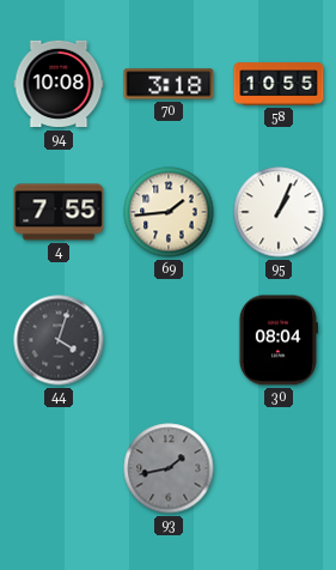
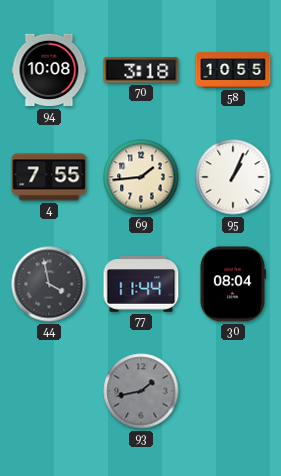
44: 4:03 -> 3:58
77: none -> 11:44
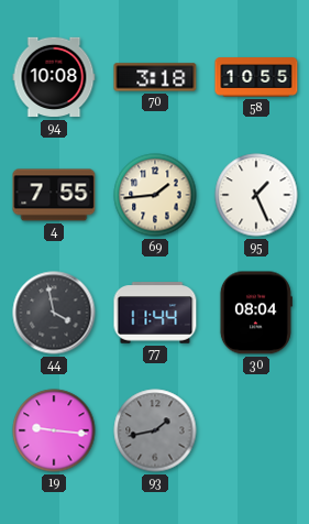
95: 1:04 -> 1:26
19: none -> 9:16
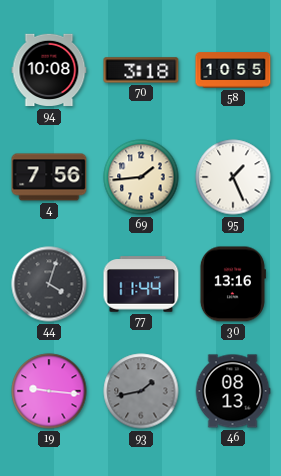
4: 7:55 -> 7:56
44: 3:58 -> 4:03
30: 08:04 -> 13:16
46: none -> 08:13
